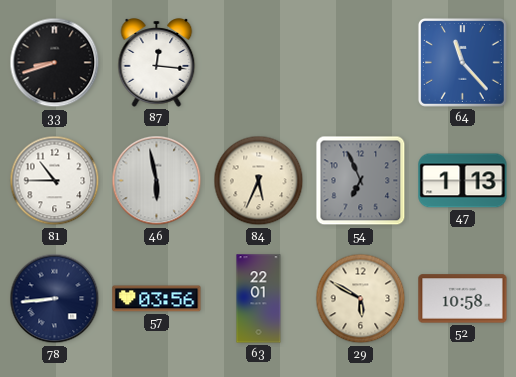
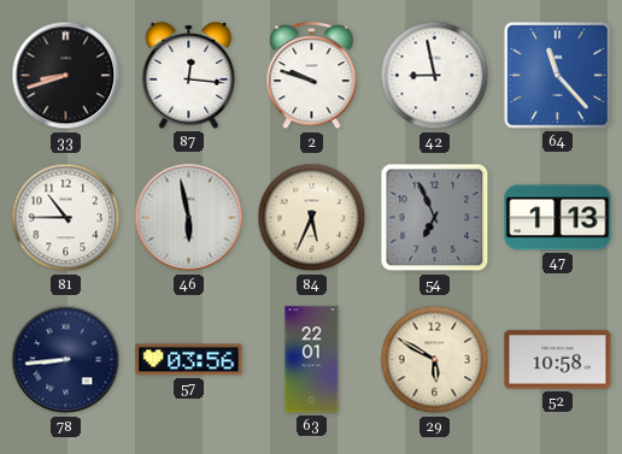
2: none -> 9:48
42: none -> 8:58
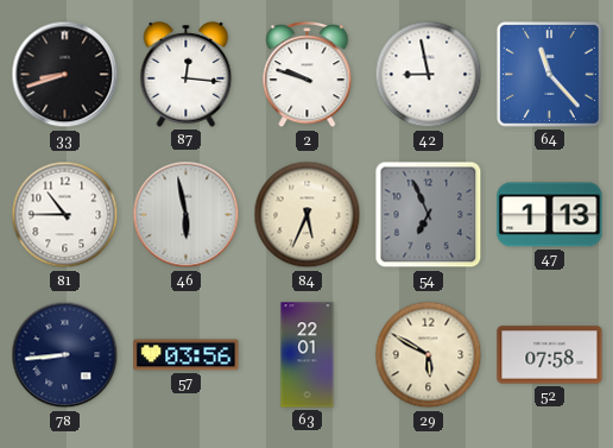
52: 10:58 -> 07:58
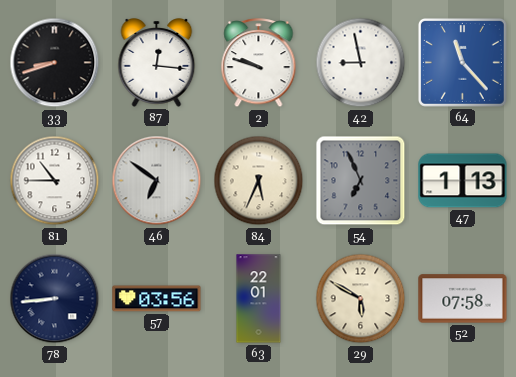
46: 5:58 -> 6:51
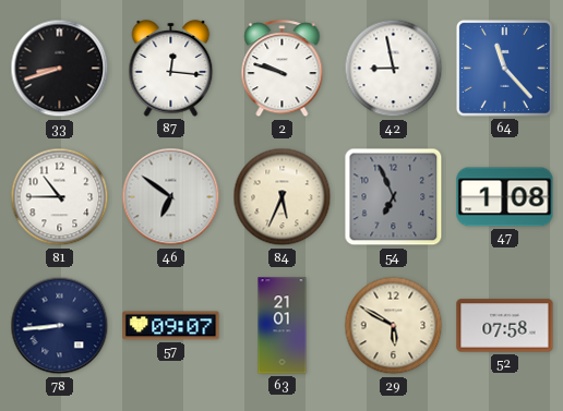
47: 1:13 -> 1:08
57: 03:56 -> 09:07
63: 22:01 -> 21:01
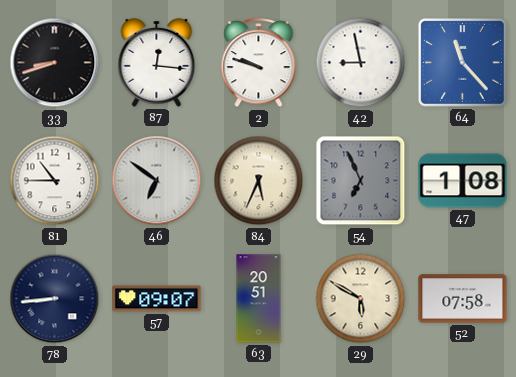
63: 21:01 -> 20:51
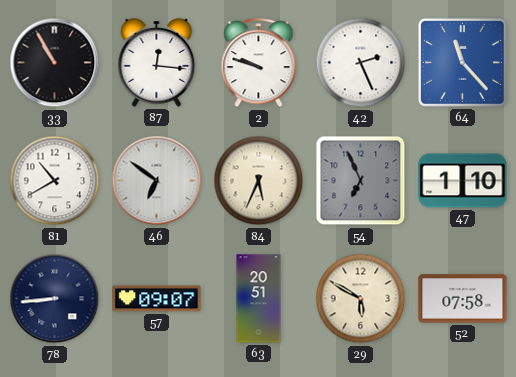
33: 8:42 -> 10:55
42: 8:58 -> 2:26
81: 10:45 -> 10:40
47: 1:08 -> 1:10
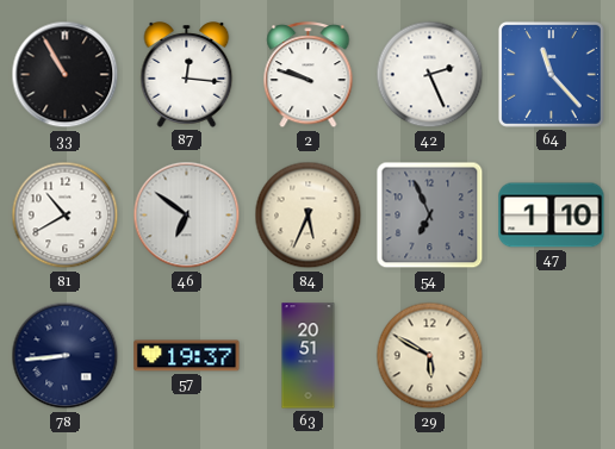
57: 09:07 -> 19:37
52: 07:58 -> none
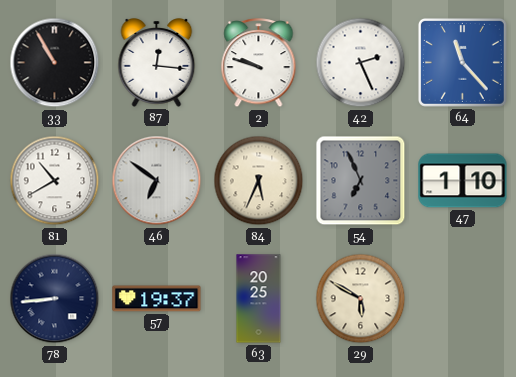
63: 20:51 -> 20:25
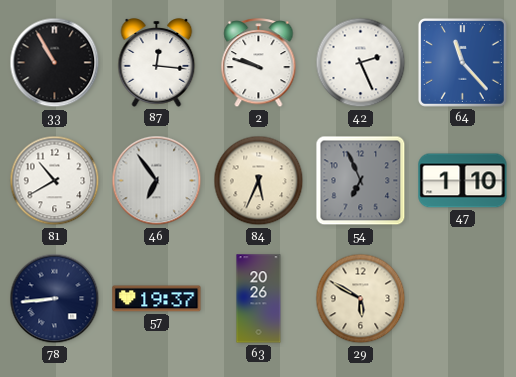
46: 6:51 -> 6:54
63: 20:25 -> 20:26
